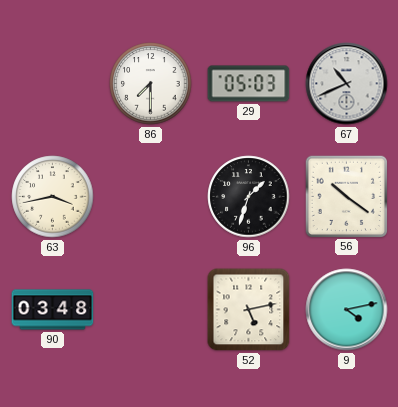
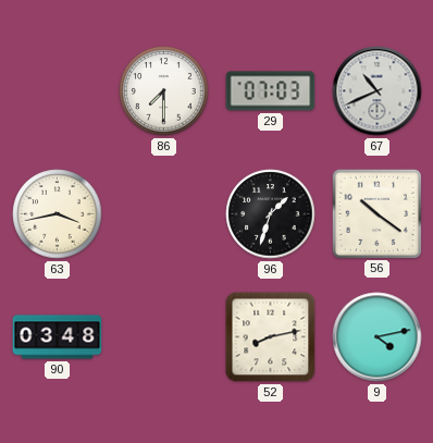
29: 05:03 -> 07:03
52: 5:13 -> 8:13
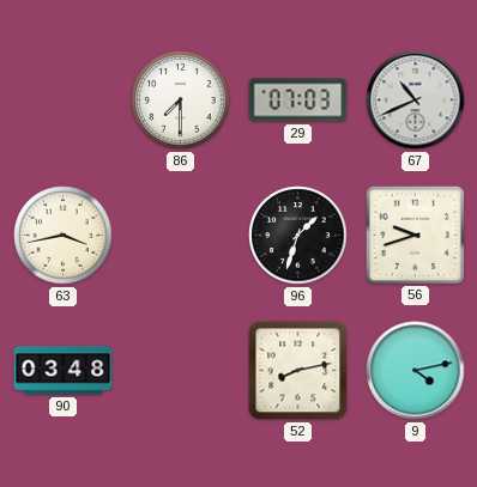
56: 10:21 -> 9:42
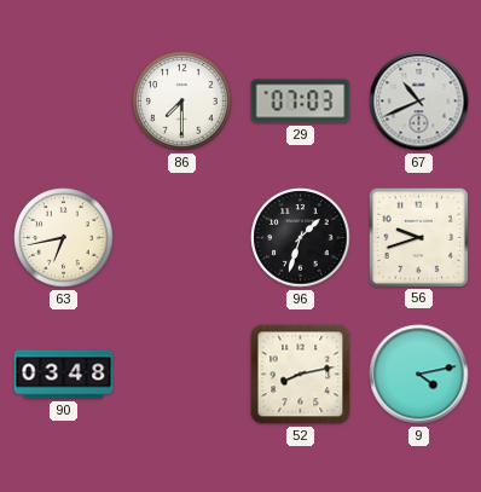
63: 3:43 -> 6:43
